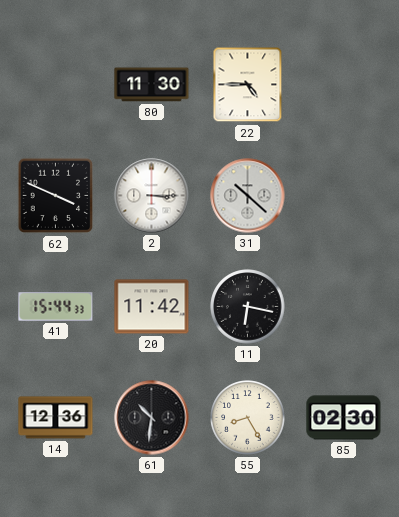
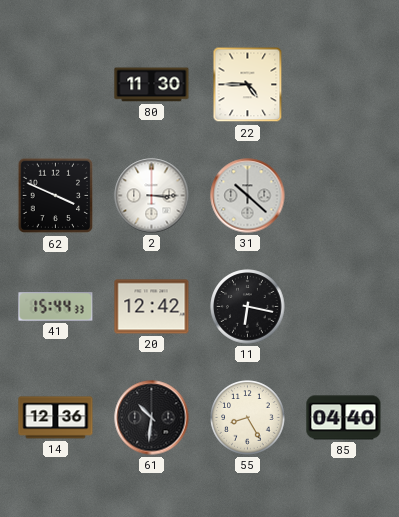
20: 11:42 -> 12:42
85: 02:30 -> 04:40
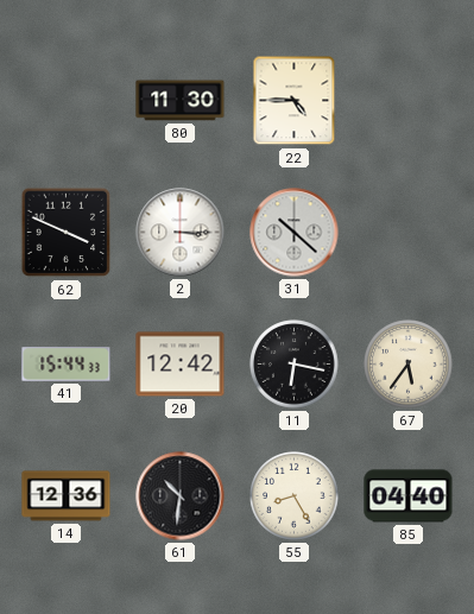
67: none -> 5:36
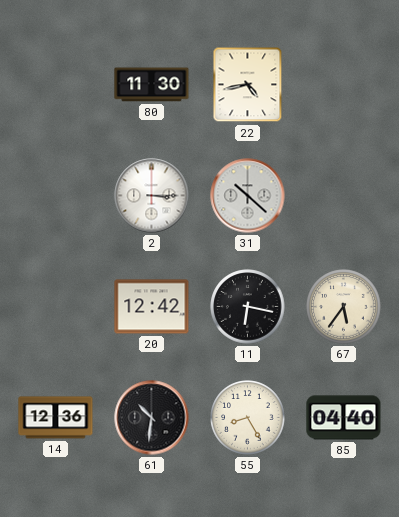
22: 4:45 -> 4:43
62: 3:49 -> none
41: 15:44 -> none
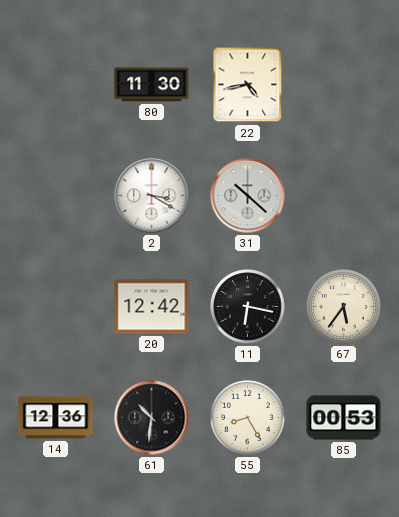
2: 3:15 -> 3:20
85: 04:40 -> 00:53
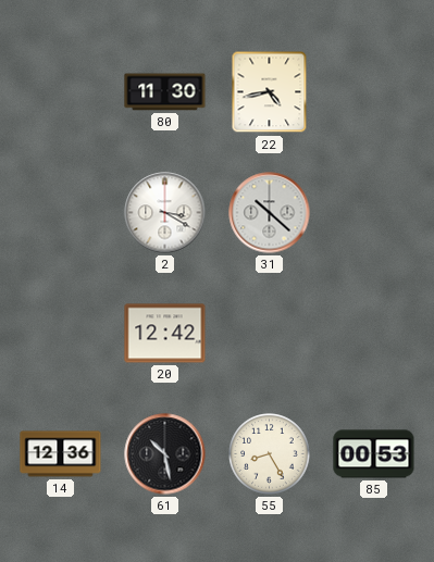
11: 6:17 -> none
67: 5:36 -> none
61: 10:31 -> 10:28
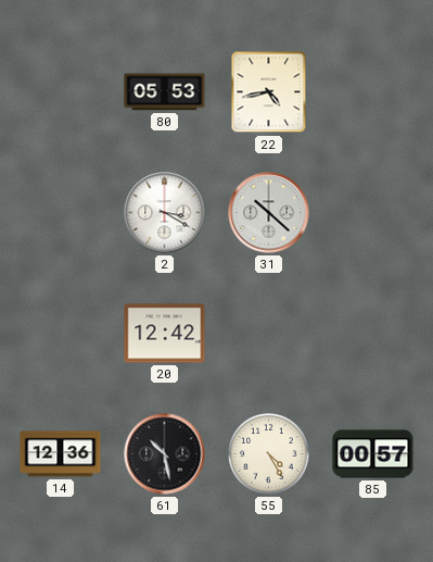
80: 11:30 -> 05:53
55: 8:25 -> 4:25
85: 00:53 -> 00:57
